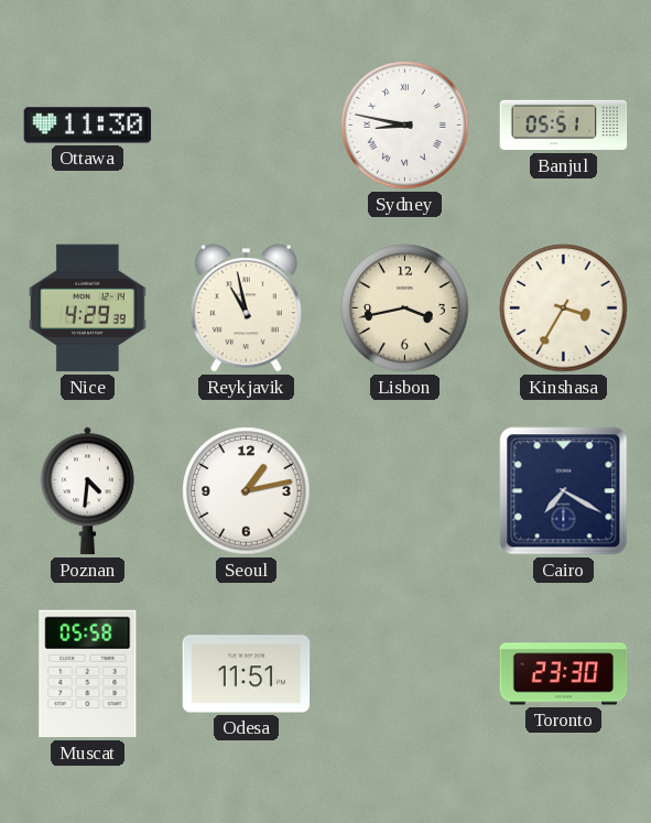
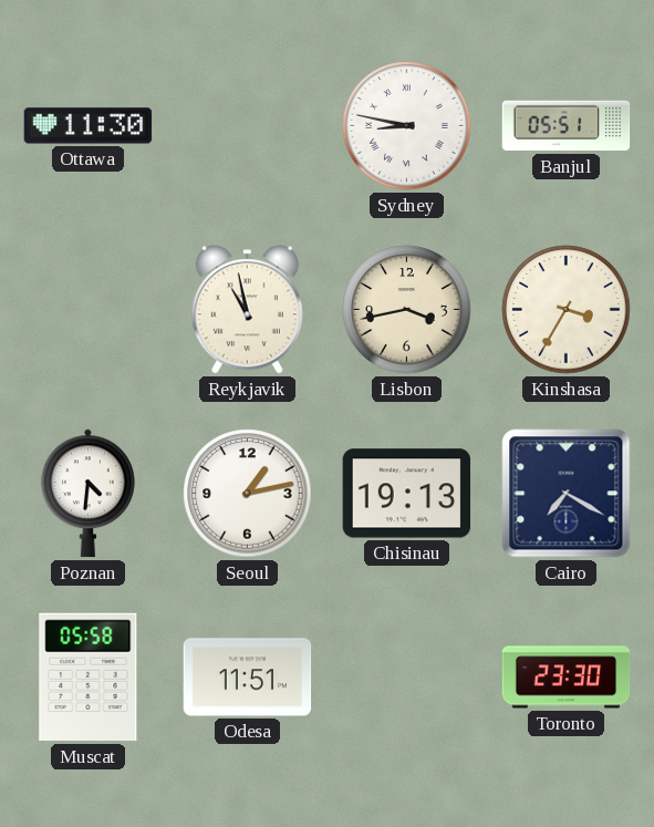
Nice: 4:29 -> none
Chisinau: none -> 19:13
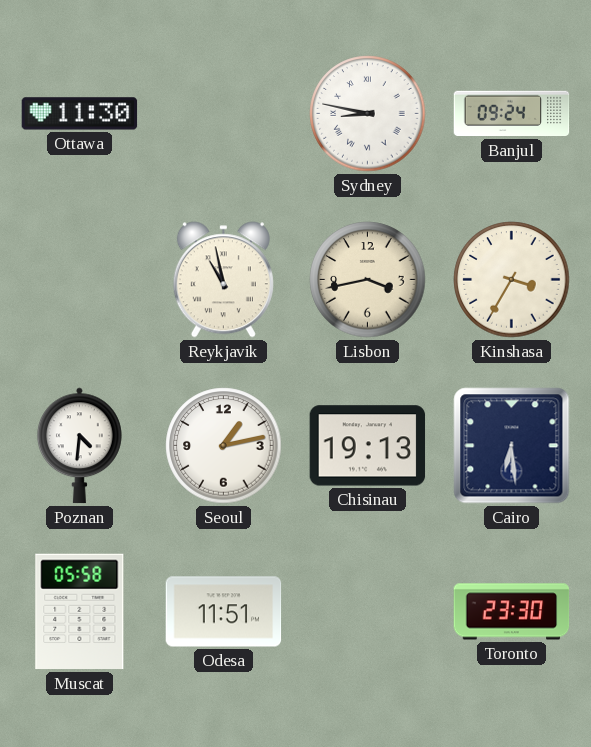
Banjul: 05:51 -> 09:24
Cairo: 7:20 -> 6:29
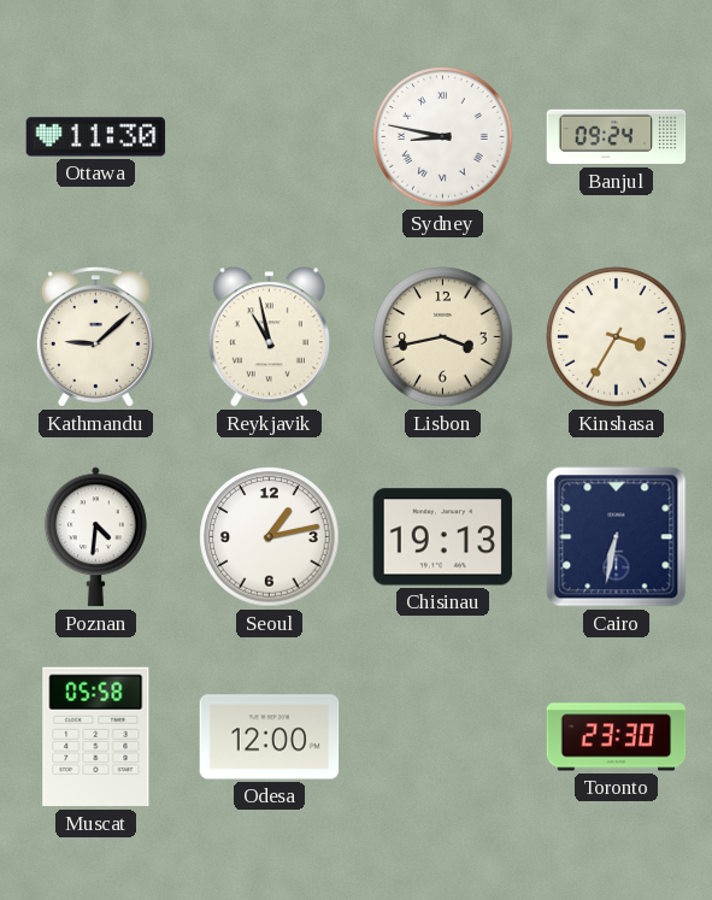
Kathmandu: none -> 9:08
Cairo: 6:29 -> 6:32
Odesa: 11:51 -> 12:00
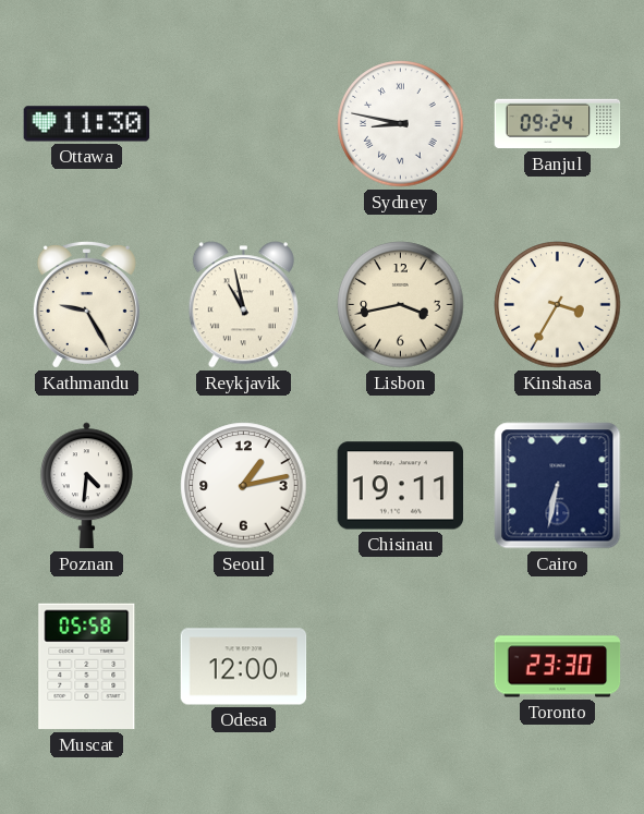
Kathmandu: 9:08 -> 9:25
Chisinau: 19:13 -> 19:11
